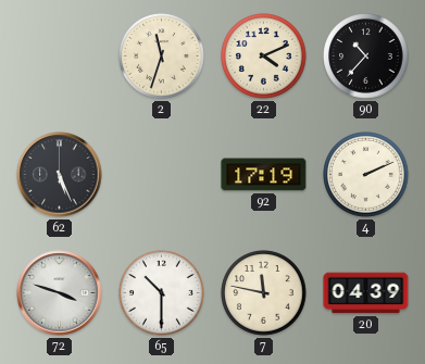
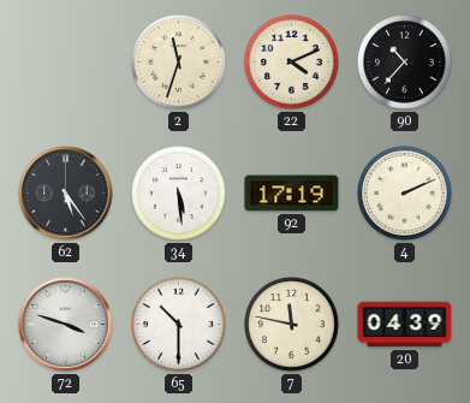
62: 5:26 -> 5:24
34: none -> 5:29
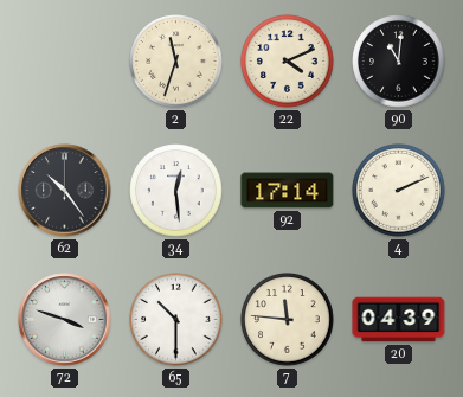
90: 10:37 -> 11:01
62: 5:24 -> 10:24
34: 5:29 -> 12:29
92: 17:19 -> 17:14
7: 11:47 -> 11:46
